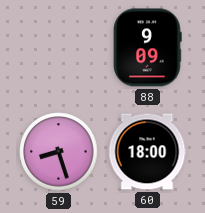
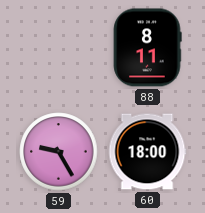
88: 9:09 -> 8:11
59: 8:27 -> 9:25
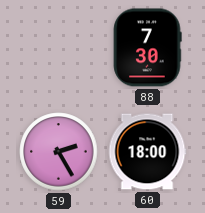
88: 8:11 -> 7:30
59: 9:25 -> 2:25
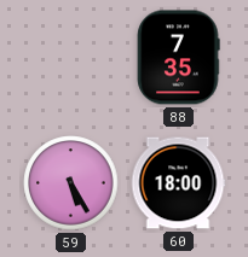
88: 7:30 -> 7:35
59: 2:25 -> 5:25
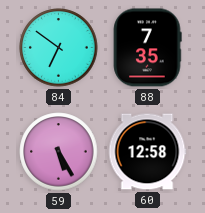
84: none -> 6:51
60: 18:00 -> 12:58
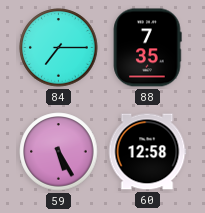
84: 6:51 -> 7:15
